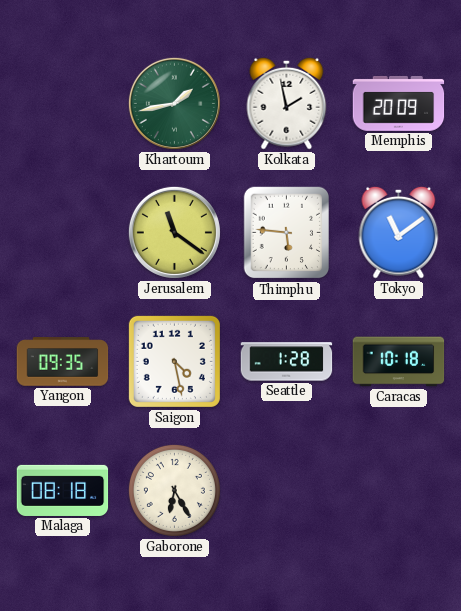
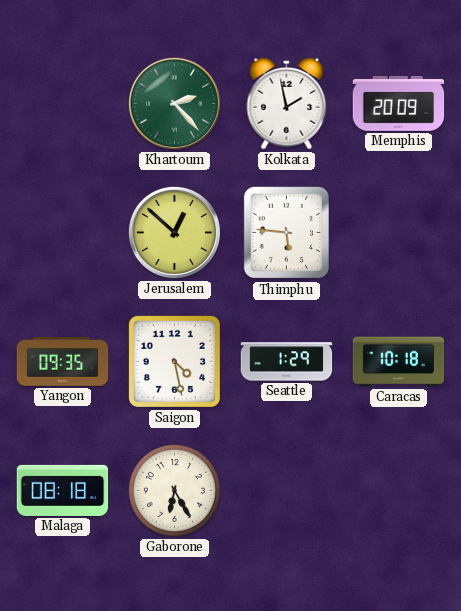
Khartoum: 1:43 -> 2:23
Jerusalem: 11:21 -> 12:52
Tokyo: 11:09 -> none
Seattle: 1:28 -> 1:29
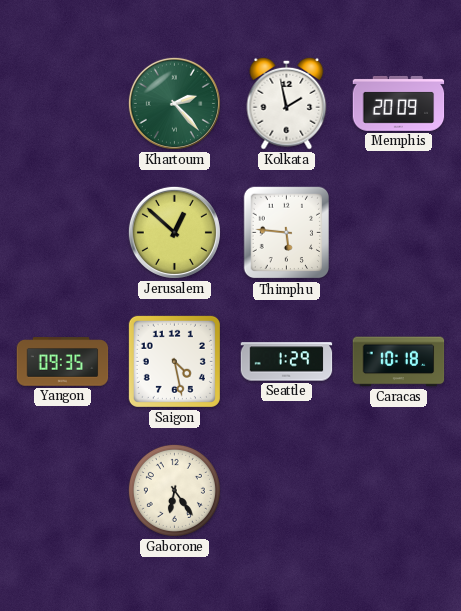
Malaga: 08:18 -> none
Gaborone: 6:25 -> 6:24
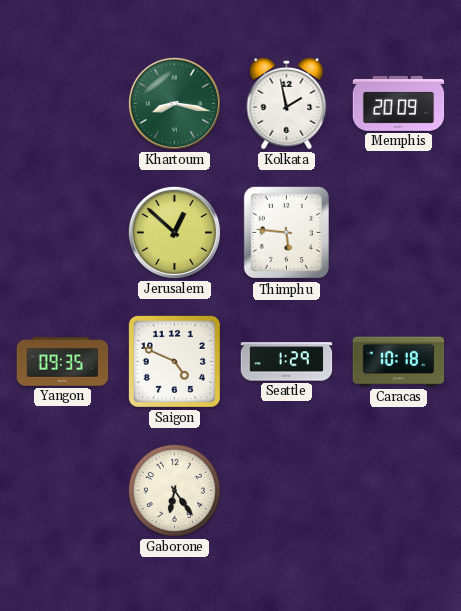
Khartoum: 2:23 -> 8:17
Saigon: 4:28 -> 4:49
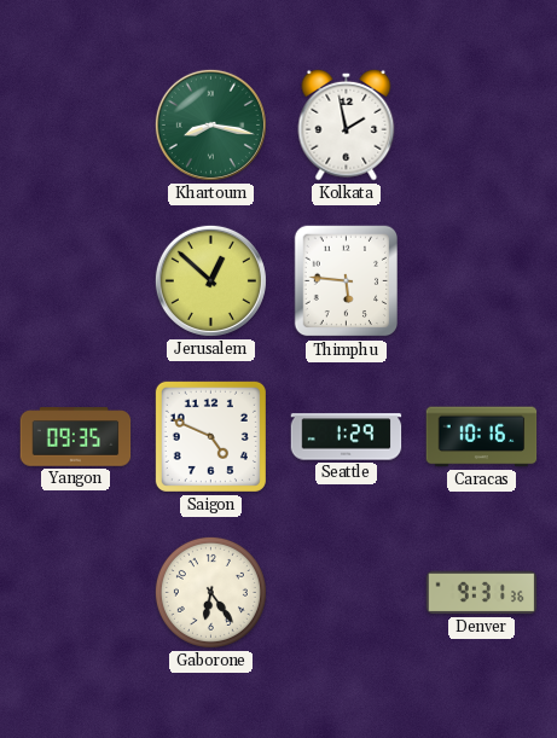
Memphis: 20:09 -> none
Caracas: 10:18 -> 10:16
Denver: none -> 9:31
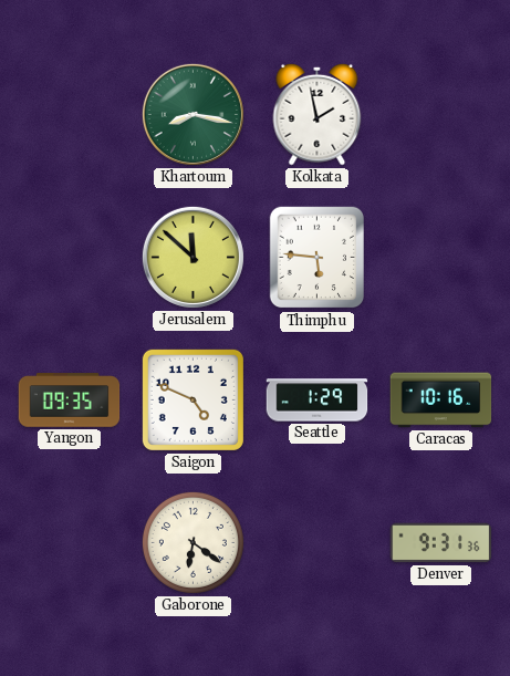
Jerusalem: 12:52 -> 11:52
Gaborone: 6:24 -> 6:21
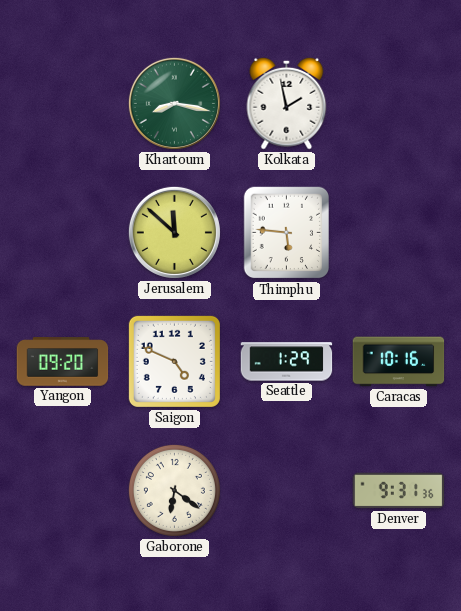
Yangon: 09:35 -> 09:20
